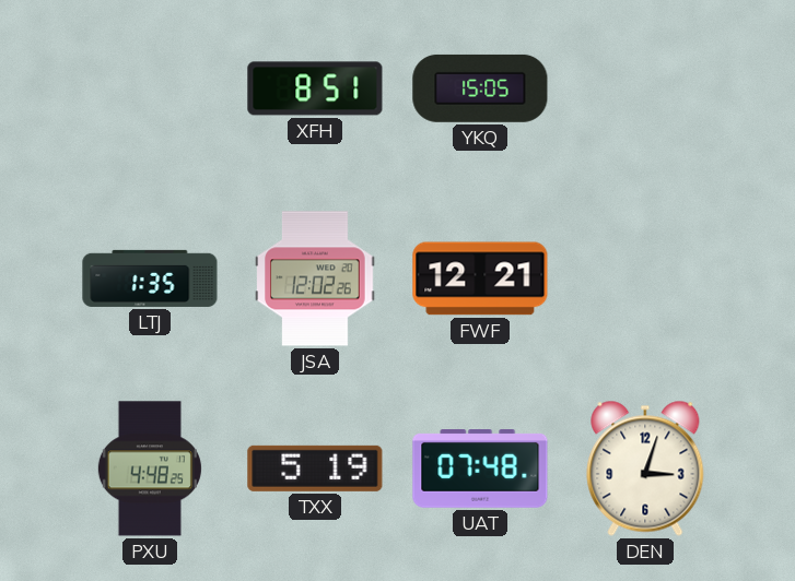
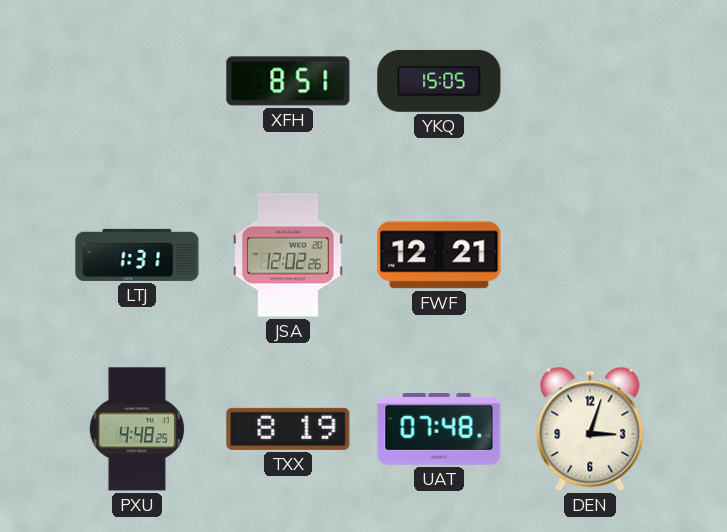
LTJ: 1:35 -> 1:31
TXX: 5:19 -> 8:19
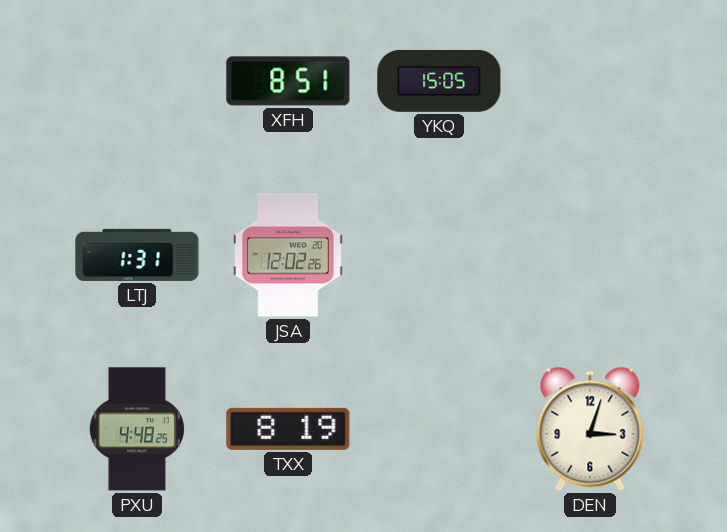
FWF: 12:21 -> none
UAT: 07:48 -> none
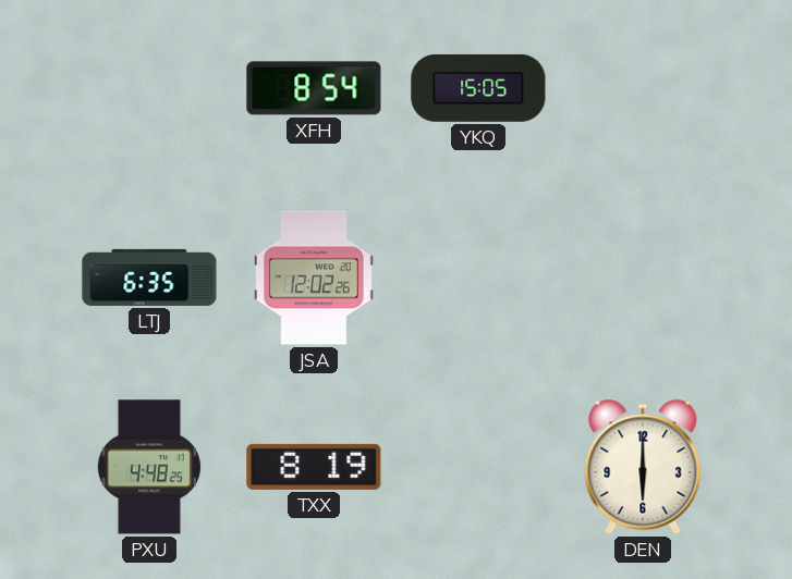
XFH: 8:51 -> 8:54
LTJ: 1:31 -> 6:35
DEN: 3:03 -> 6:00
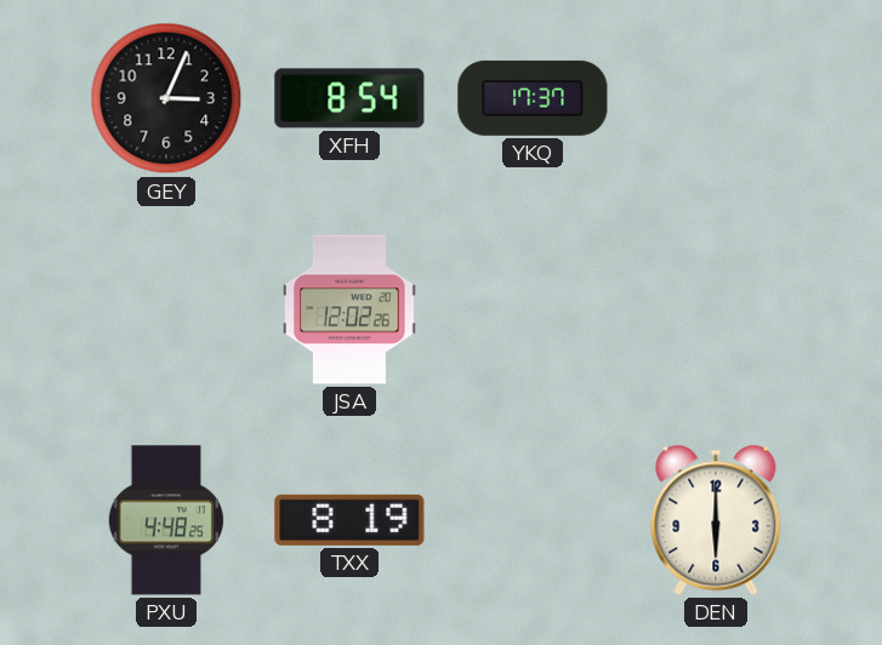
GEY: none -> 3:04
YKQ: 15:05 -> 17:37
LTJ: 6:35 -> none
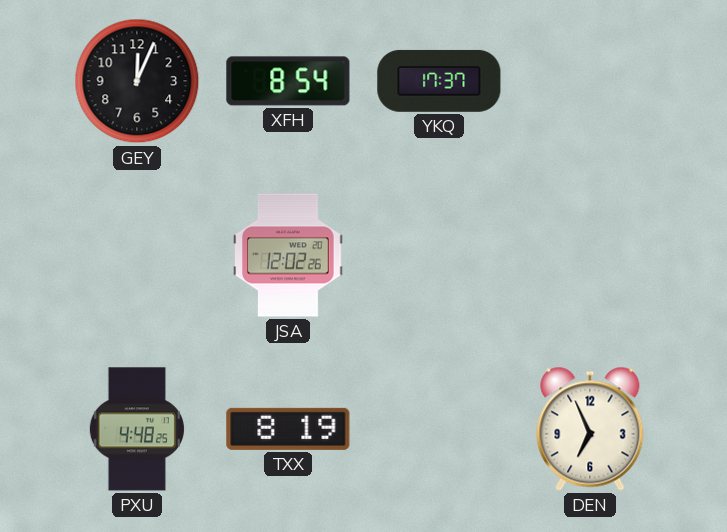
GEY: 3:04 -> 12:04
DEN: 6:00 -> 6:56
